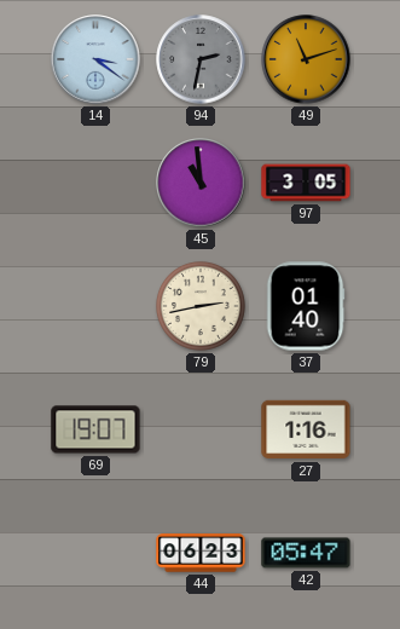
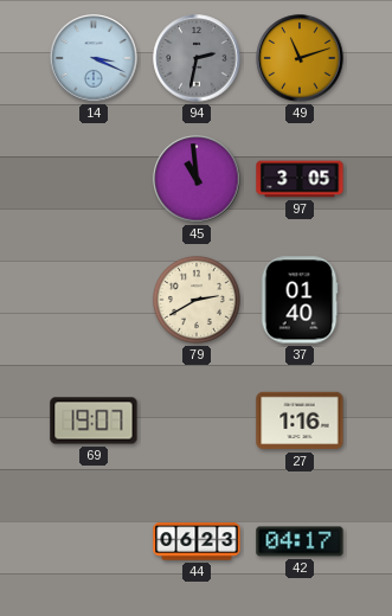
14: 3:21 -> 3:19
79: 2:43 -> 2:40
42: 05:47 -> 04:17
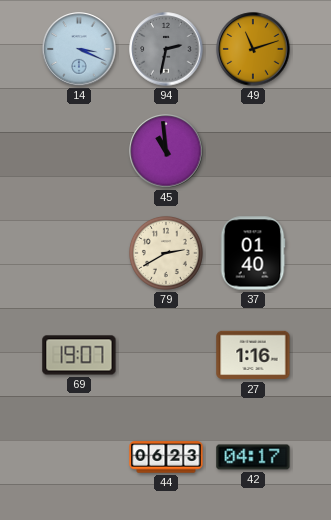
97: 3:05 -> none
